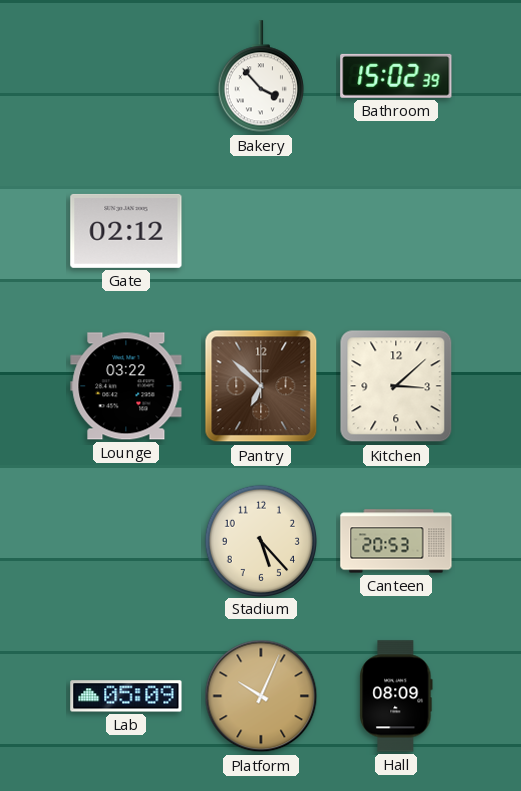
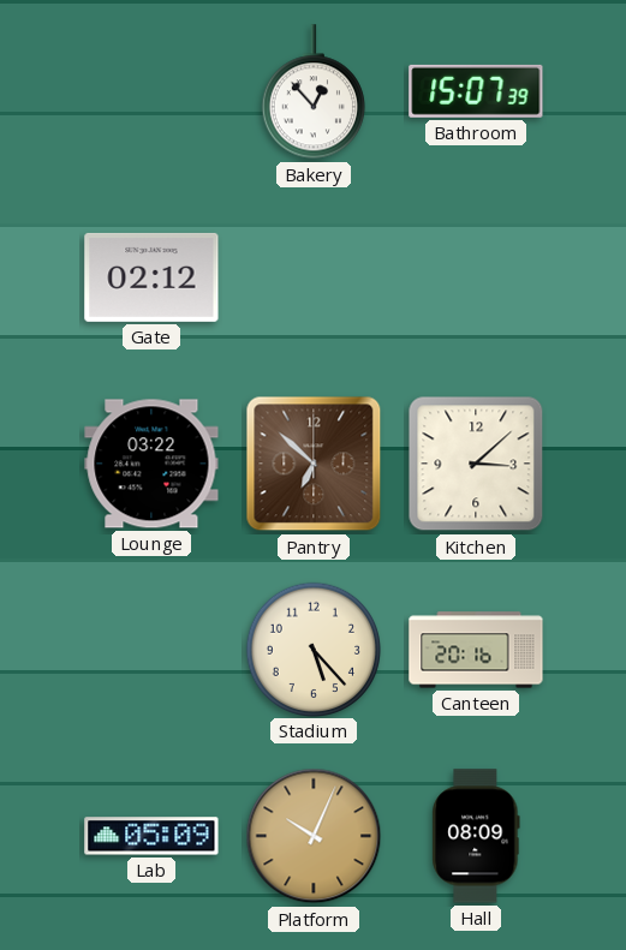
Bakery: 3:53 -> 12:53
Bathroom: 15:02 -> 15:07
Canteen: 20:53 -> 20:16
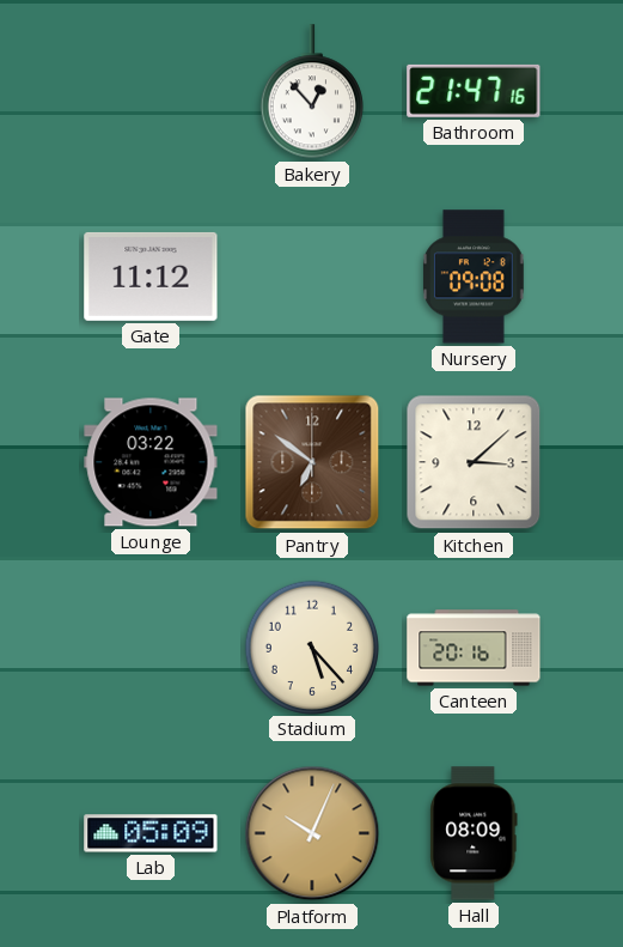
Bathroom: 15:07 -> 21:47
Gate: 02:12 -> 11:12
Nursery: none -> 09:08
Pantry: 6:52 -> 6:51
